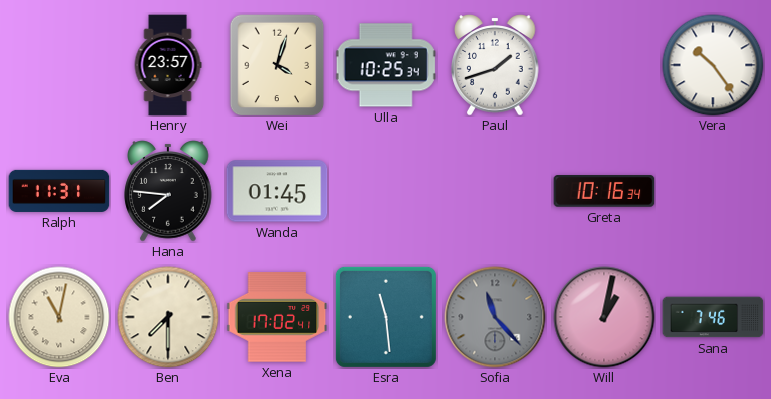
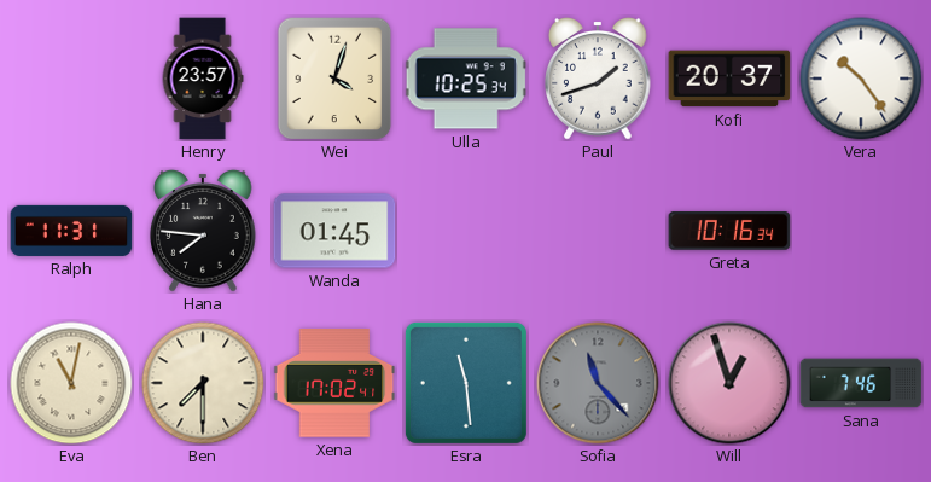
Kofi: none -> 20:37
Will: 1:02 -> 12:57
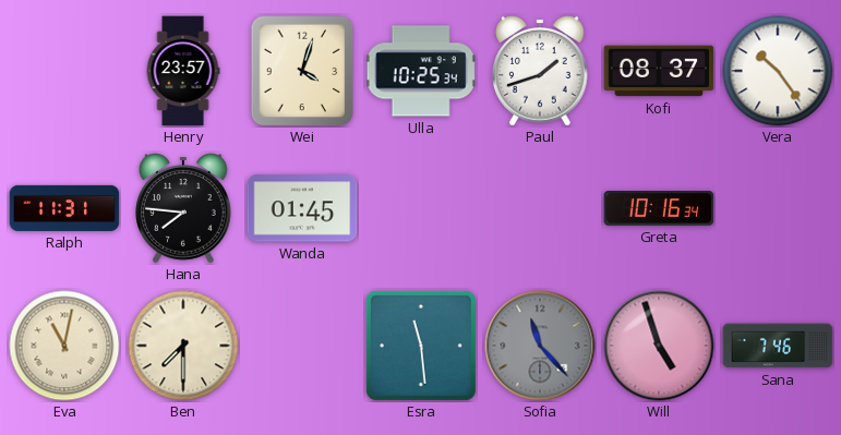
Kofi: 20:37 -> 08:37
Xena: 17:02 -> none
Will: 12:57 -> 4:57
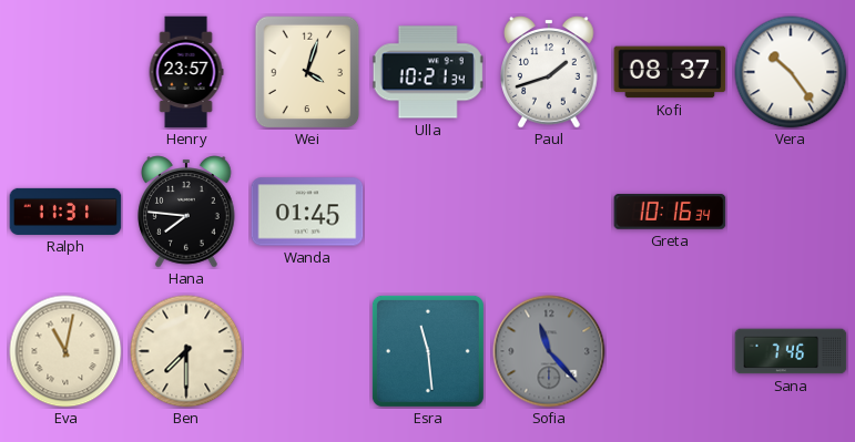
Ulla: 10:25 -> 10:21
Will: 4:57 -> none
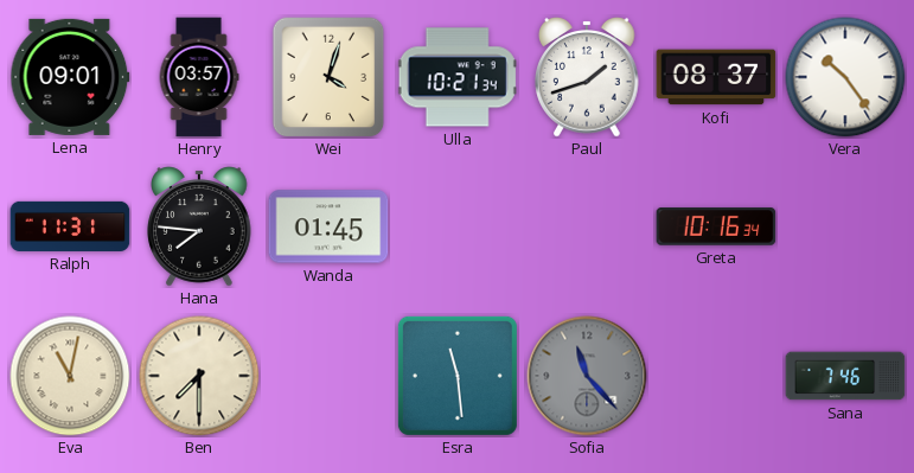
Lena: none -> 09:01
Henry: 23:57 -> 03:57
